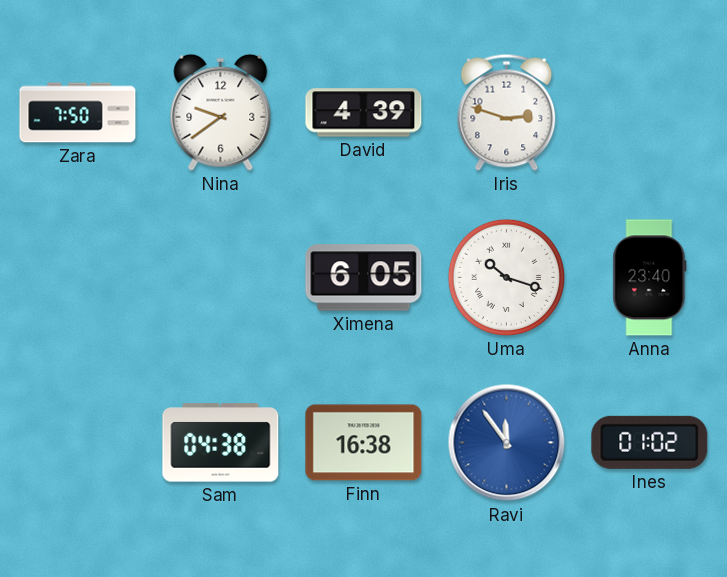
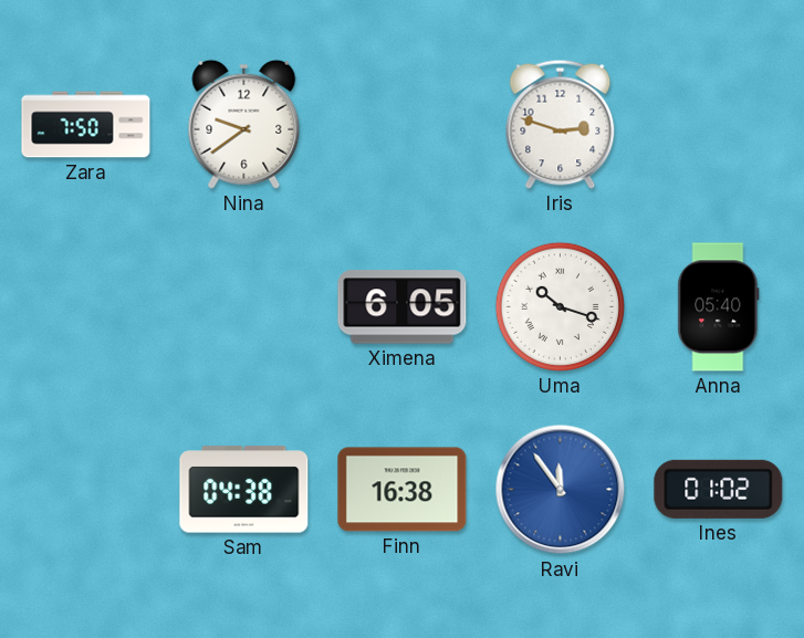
David: 4:39 -> none
Anna: 23:40 -> 05:40
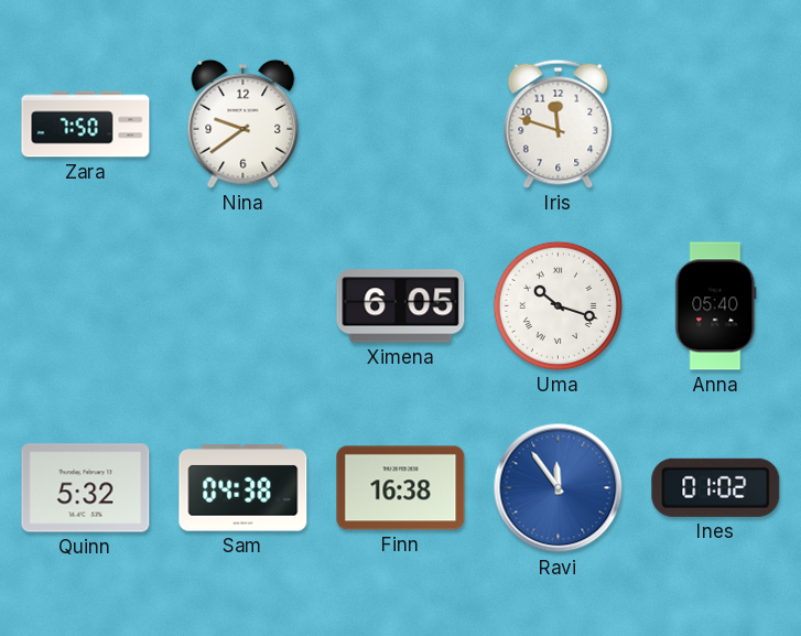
Iris: 2:48 -> 11:48
Quinn: none -> 5:32
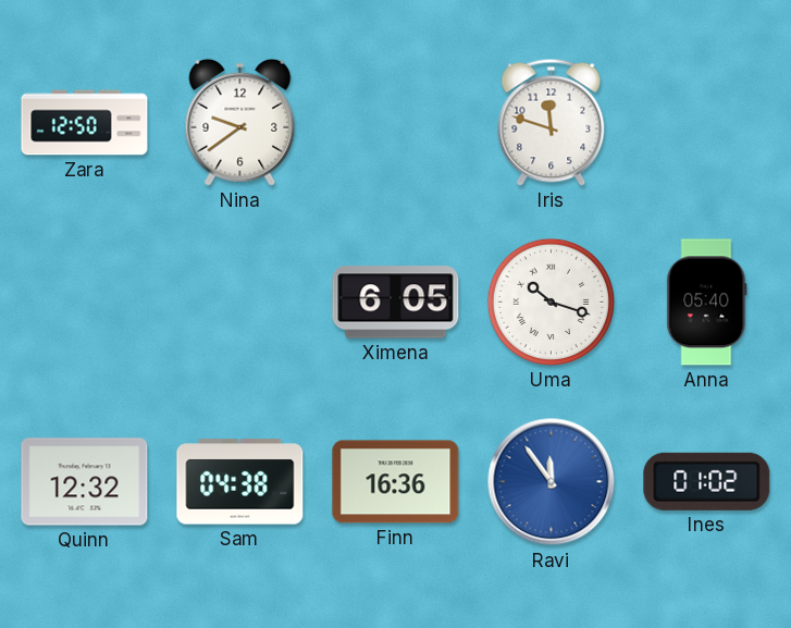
Zara: 7:50 -> 12:50
Quinn: 5:32 -> 12:32
Finn: 16:38 -> 16:36
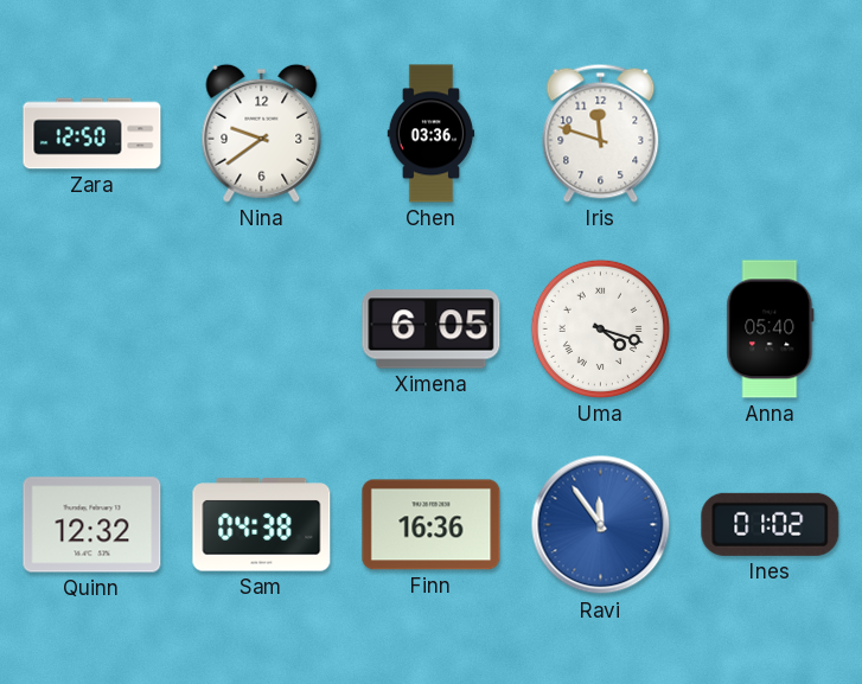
Chen: none -> 03:36
Uma: 10:18 -> 4:18
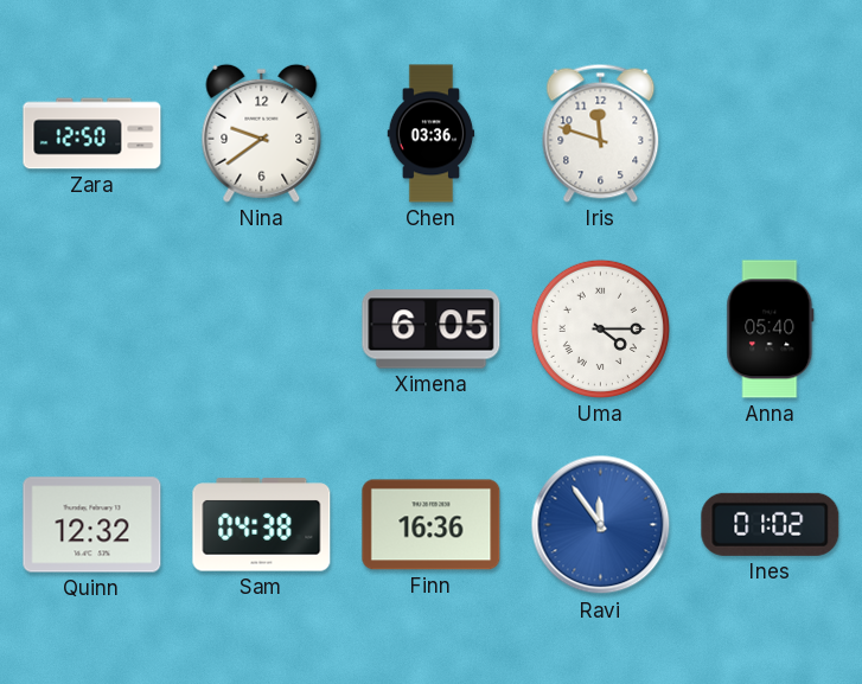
Uma: 4:18 -> 4:15
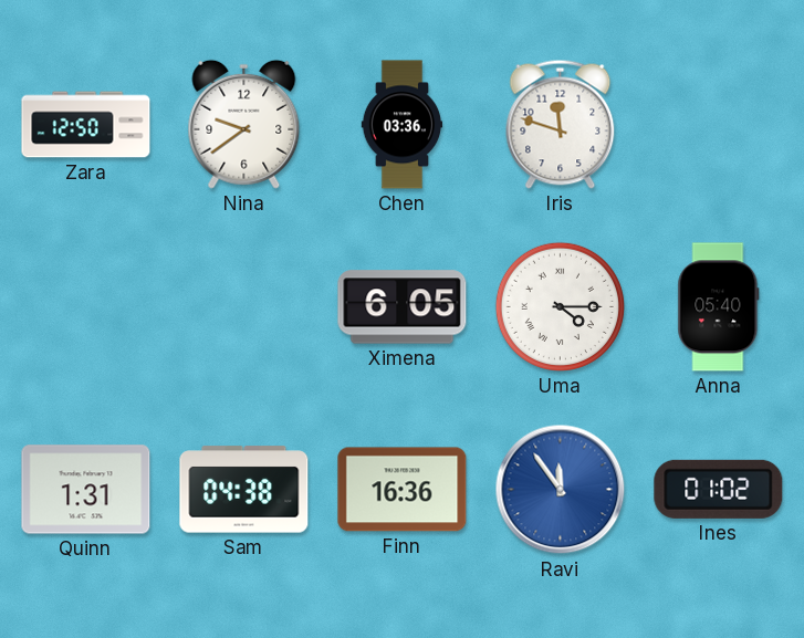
Quinn: 12:32 -> 1:31
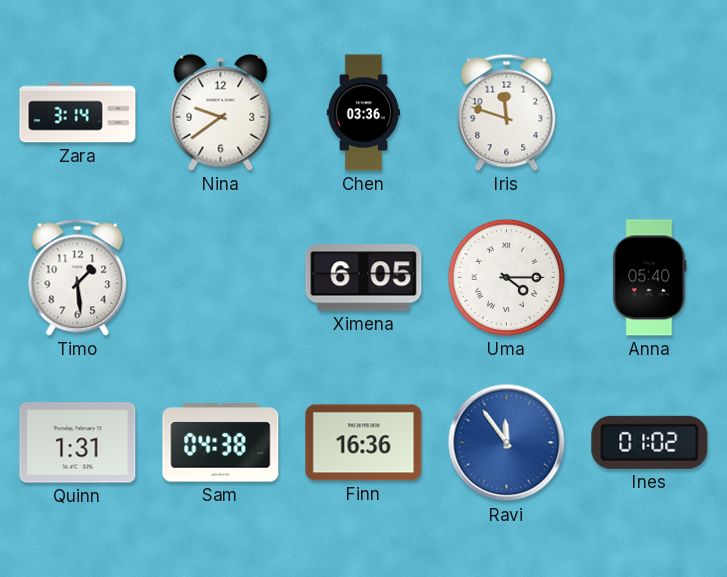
Zara: 12:50 -> 3:14
Timo: none -> 1:29
